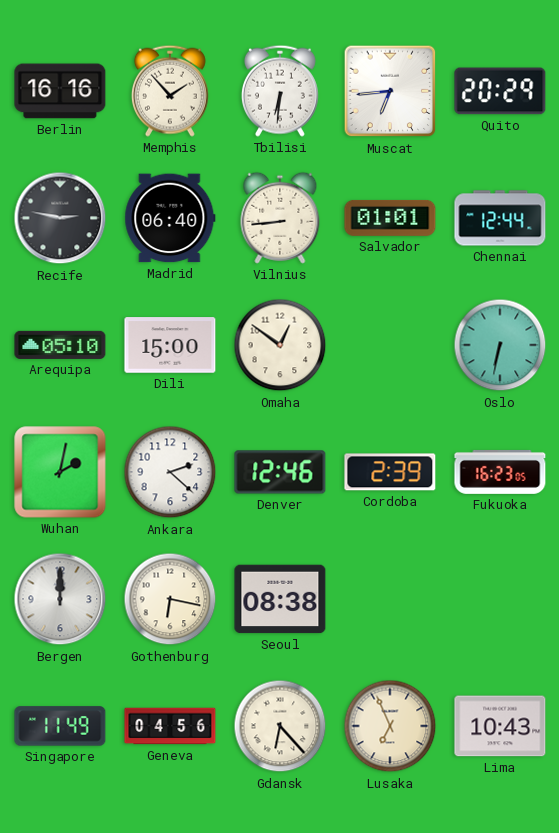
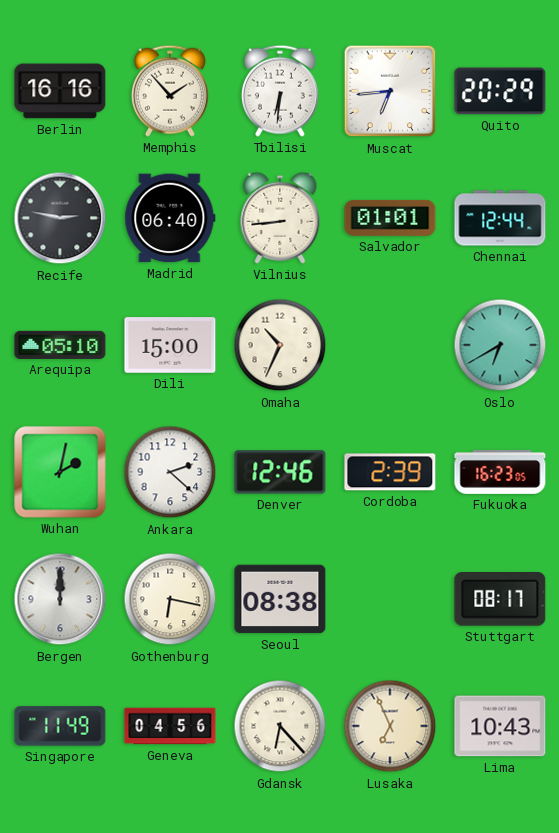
Omaha: 12:51 -> 10:34
Oslo: 6:32 -> 6:40
Stuttgart: none -> 08:17
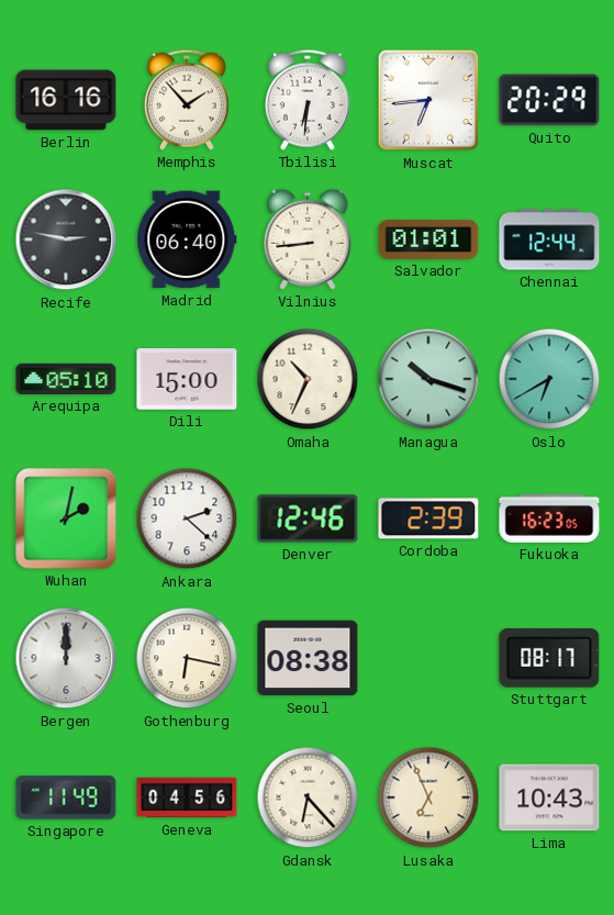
Managua: none -> 10:18
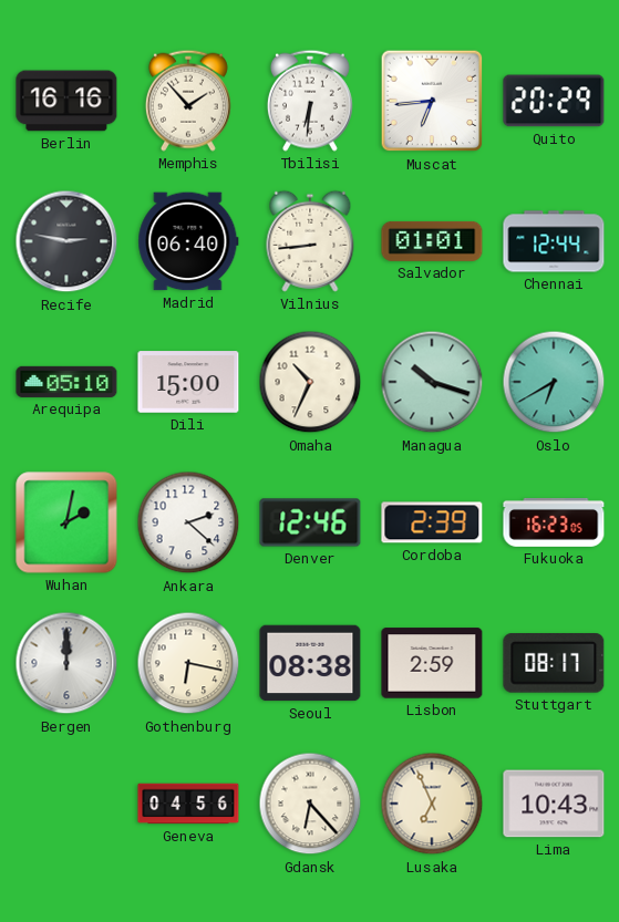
Lisbon: none -> 2:59
Singapore: 11:49 -> none
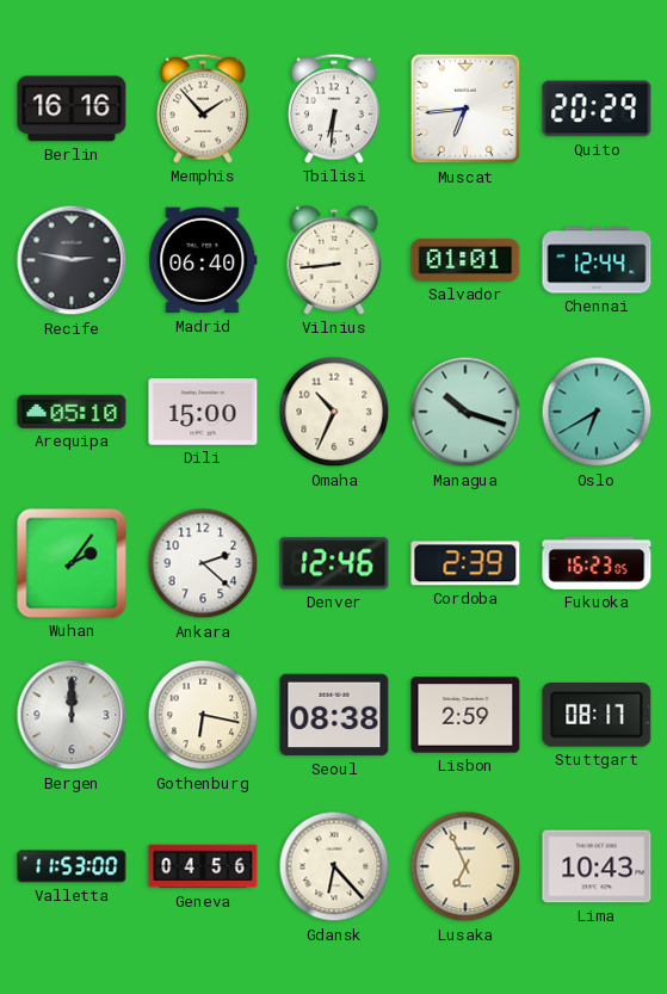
Wuhan: 2:02 -> 2:06
Valletta: none -> 11:53
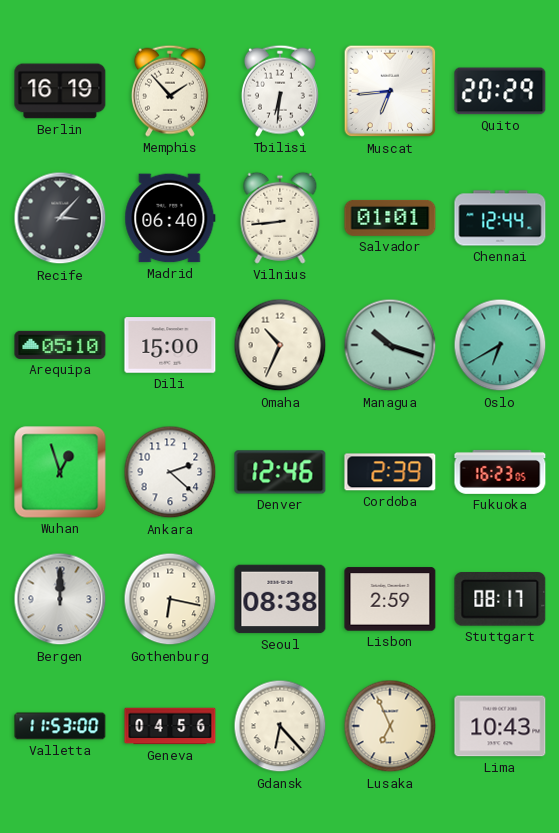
Berlin: 16:16 -> 16:19
Recife: 2:47 -> 3:07
Wuhan: 2:06 -> 12:57
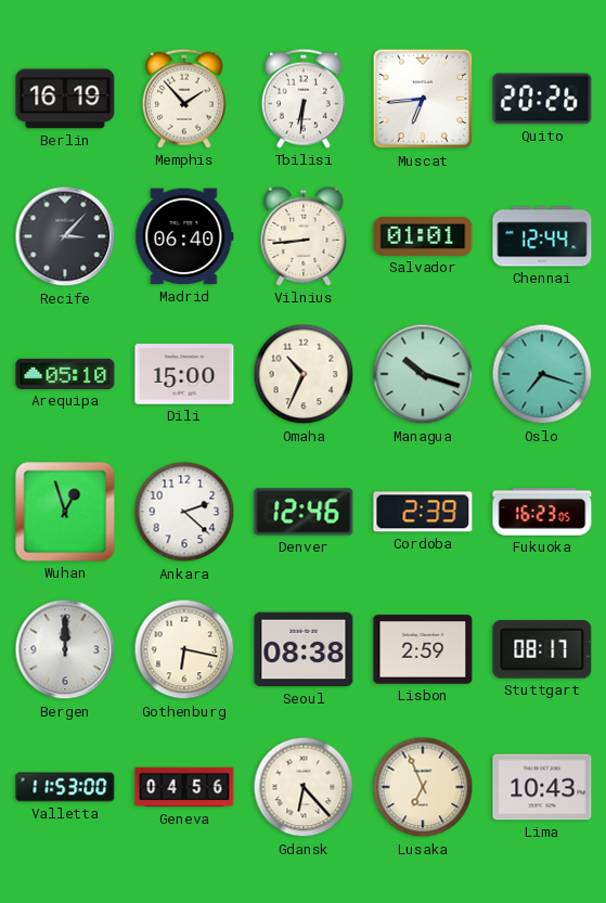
Quito: 20:29 -> 20:26
Oslo: 6:40 -> 7:18
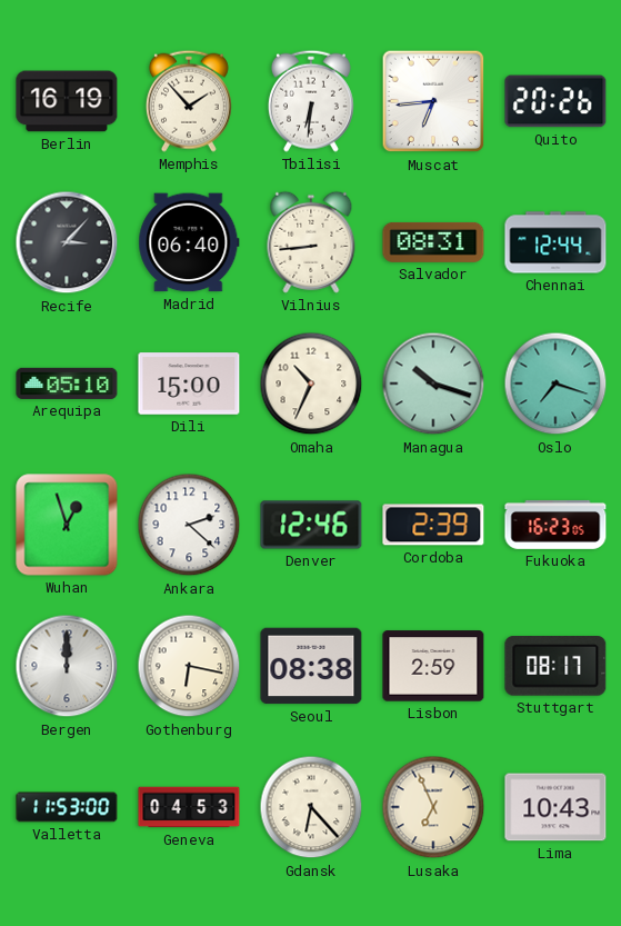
Salvador: 01:01 -> 08:31
Geneva: 04:56 -> 04:53
